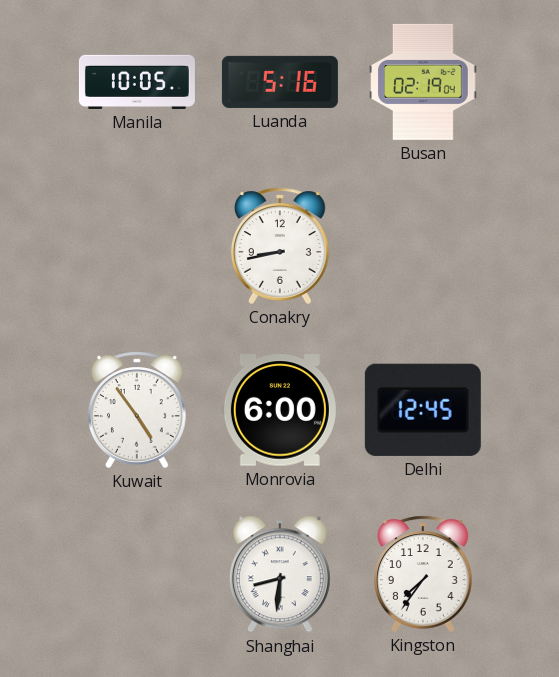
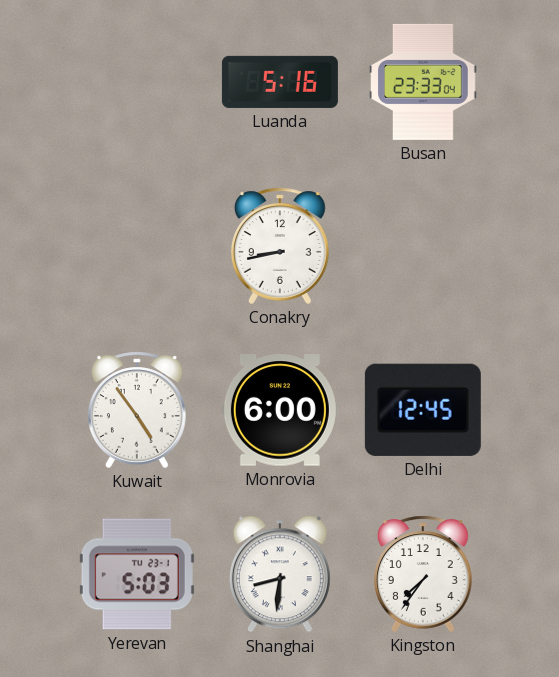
Manila: 10:05 -> none
Busan: 02:19 -> 23:33
Yerevan: none -> 5:03
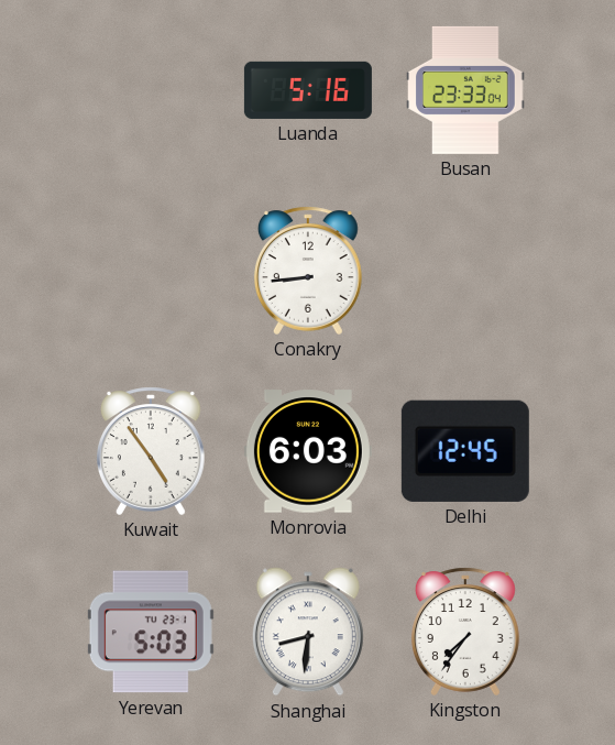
Conakry: 8:43 -> 8:44
Monrovia: 6:00 -> 6:03
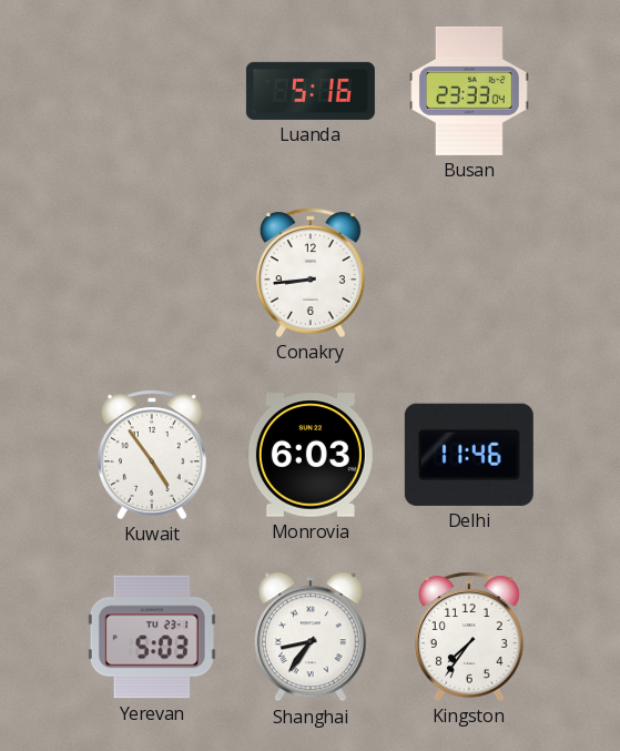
Delhi: 12:45 -> 11:46
Shanghai: 8:31 -> 8:36
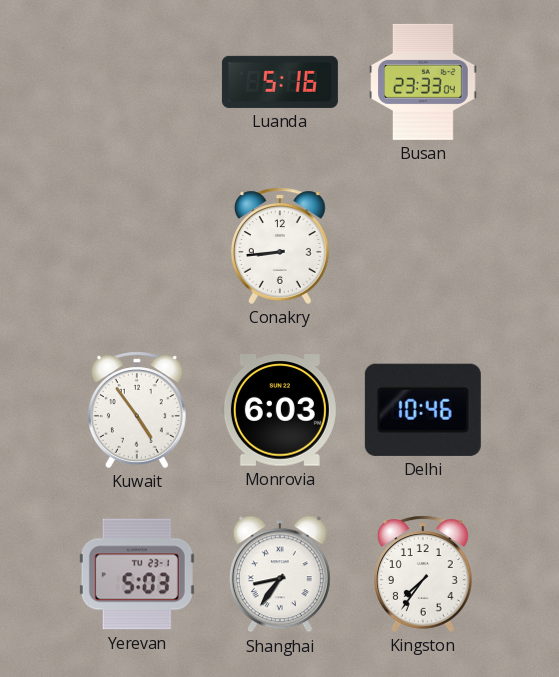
Delhi: 11:46 -> 10:46
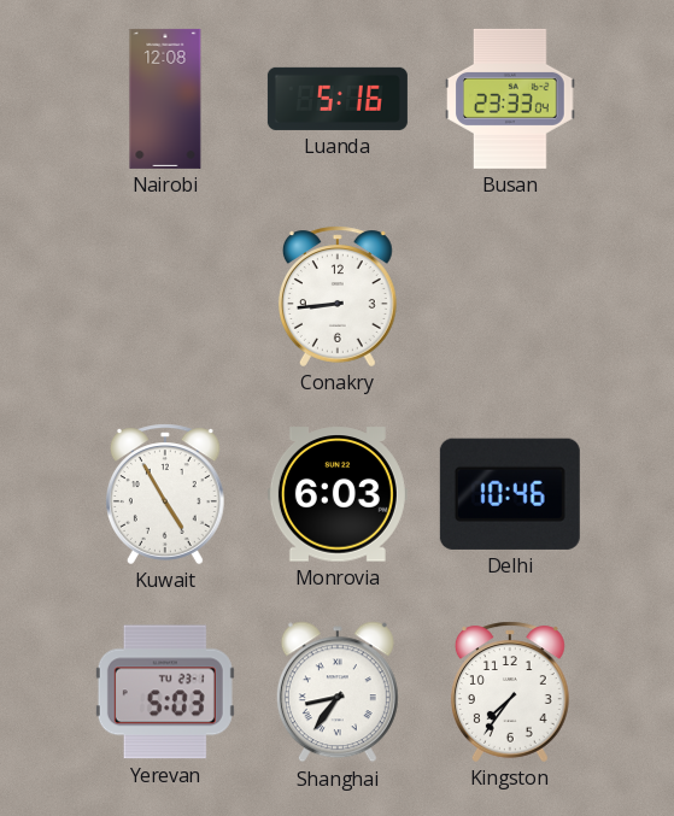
Nairobi: none -> 12:08
Kuwait: 4:54 -> 4:55
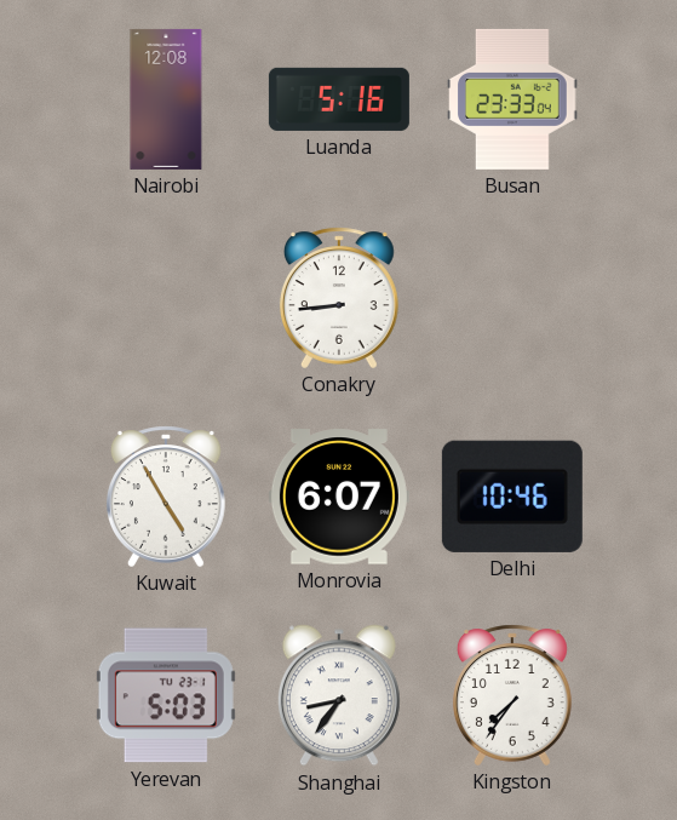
Monrovia: 6:03 -> 6:07
